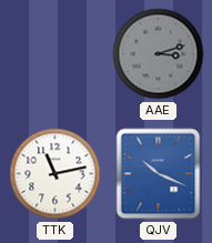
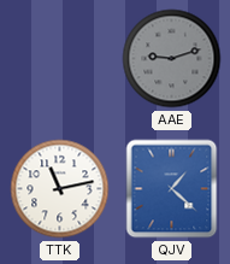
AAE: 3:12 -> 9:12
QJV: 10:19 -> 1:22
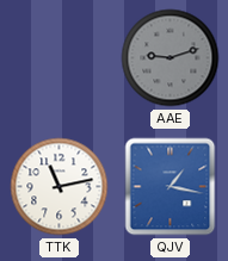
QJV: 1:22 -> 1:17
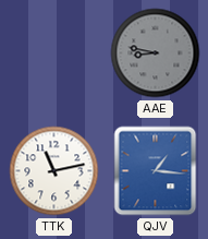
AAE: 9:12 -> 8:47
QJV: 1:17 -> 1:16
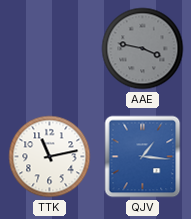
AAE: 8:47 -> 3:47
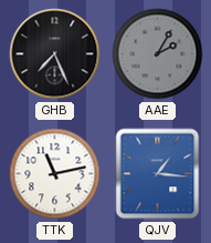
GHB: none -> 7:26
AAE: 3:47 -> 2:05
